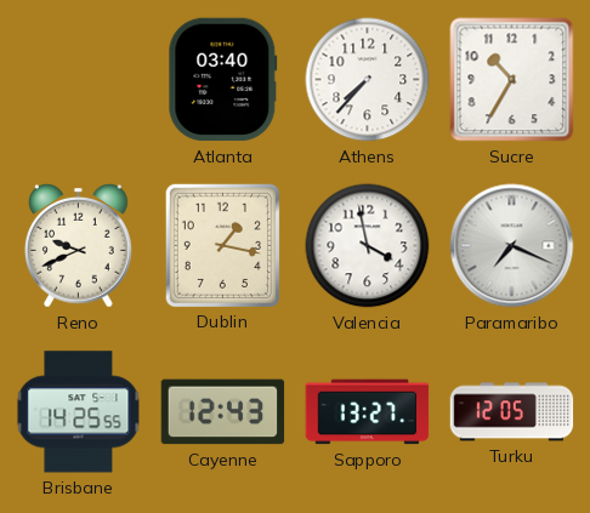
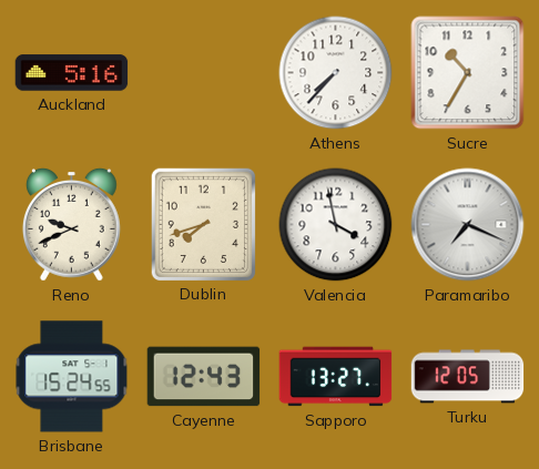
Auckland: none -> 5:16
Atlanta: 03:40 -> none
Dublin: 1:17 -> 7:42
Brisbane: 14:25 -> 15:24
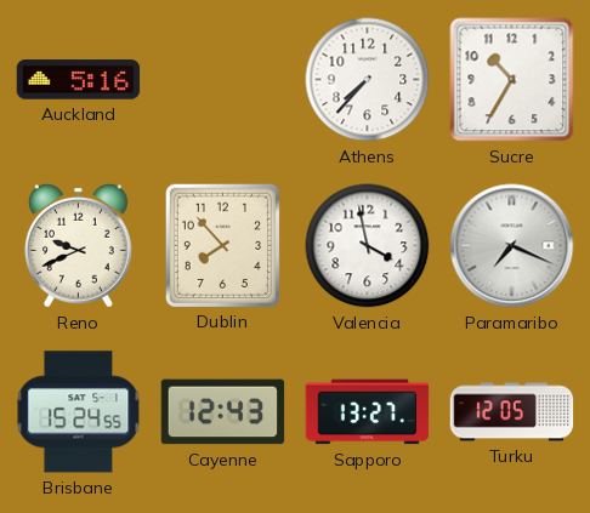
Dublin: 7:42 -> 7:53
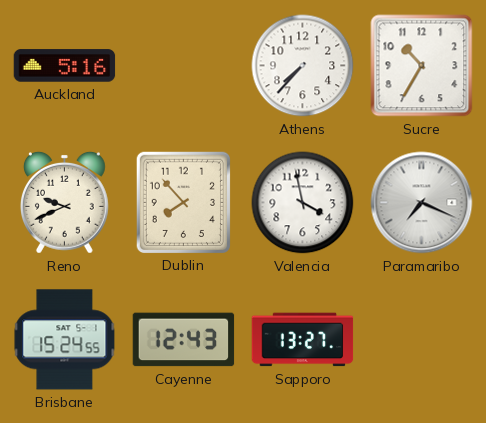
Turku: 12:05 -> none
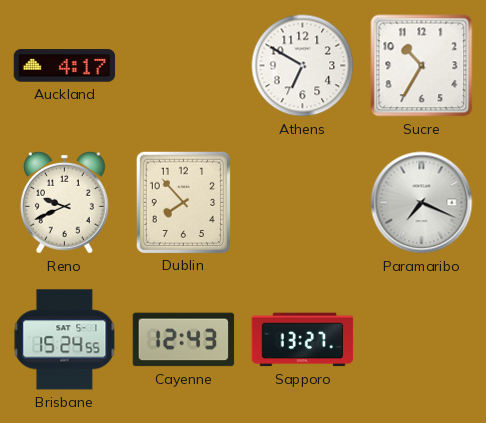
Auckland: 5:16 -> 4:17
Athens: 7:37 -> 6:50
Valencia: 3:58 -> none
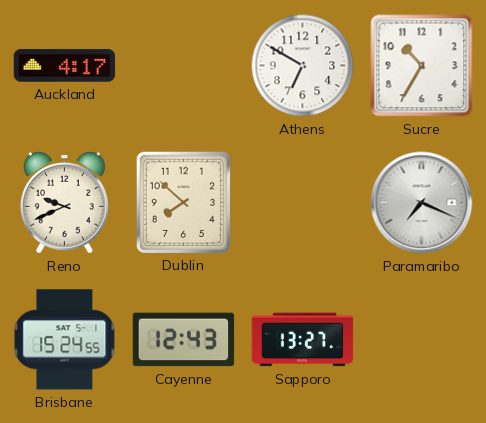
Dublin: 7:53 -> 7:52
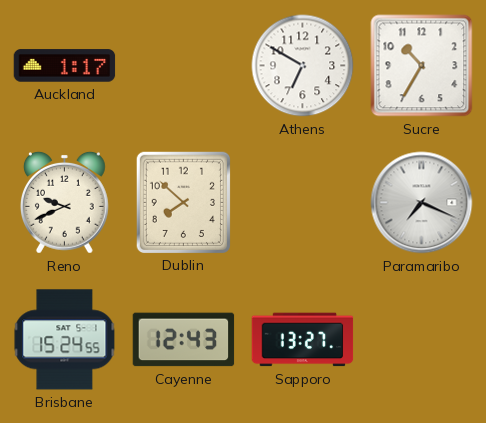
Auckland: 4:17 -> 1:17
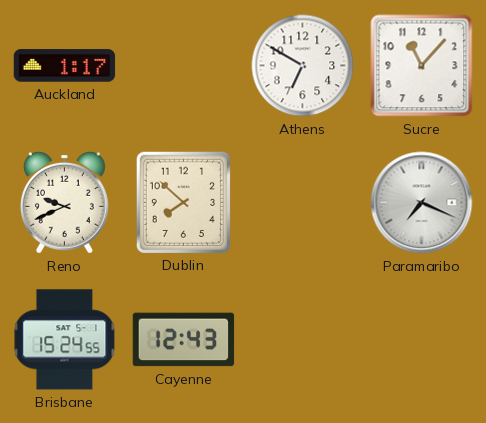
Sucre: 10:35 -> 11:07
Sapporo: 13:27 -> none
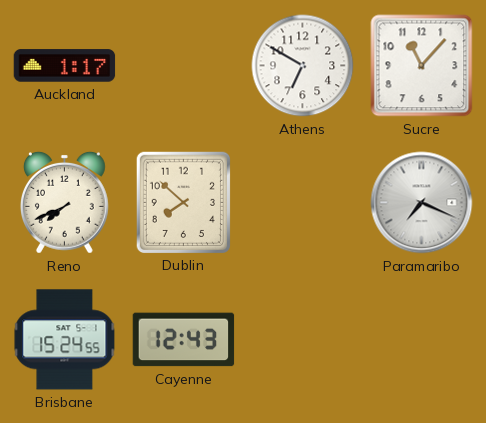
Reno: 9:41 -> 7:41
